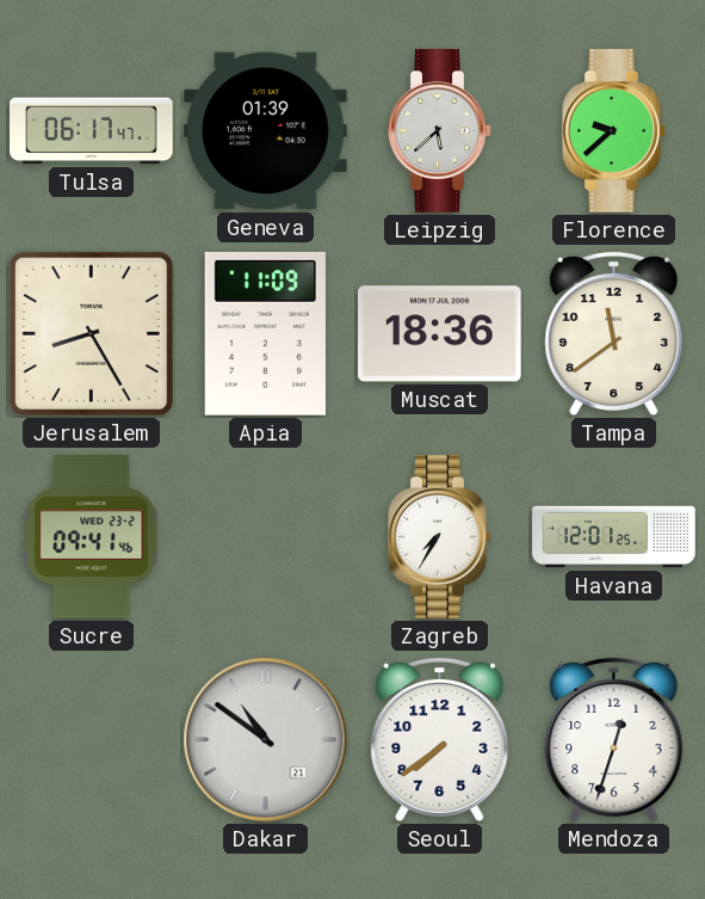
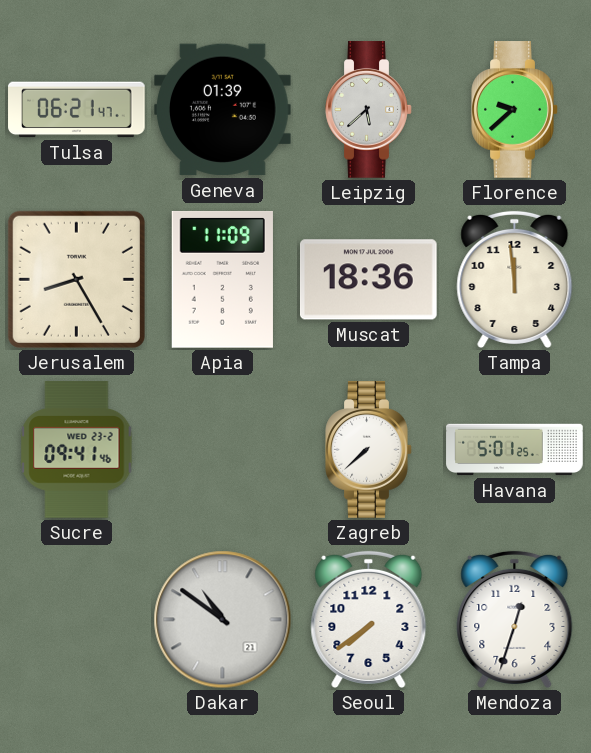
Tulsa: 06:17 -> 06:21
Tampa: 11:39 -> 11:59
Zagreb: 7:35 -> 7:38
Havana: 12:01 -> 5:01
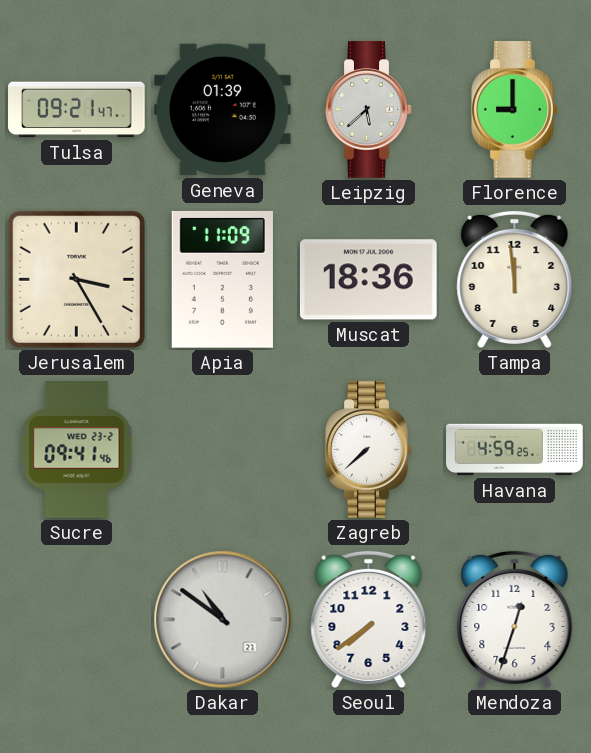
Tulsa: 06:21 -> 09:21
Florence: 9:38 -> 9:00
Jerusalem: 8:25 -> 3:25
Havana: 5:01 -> 4:59
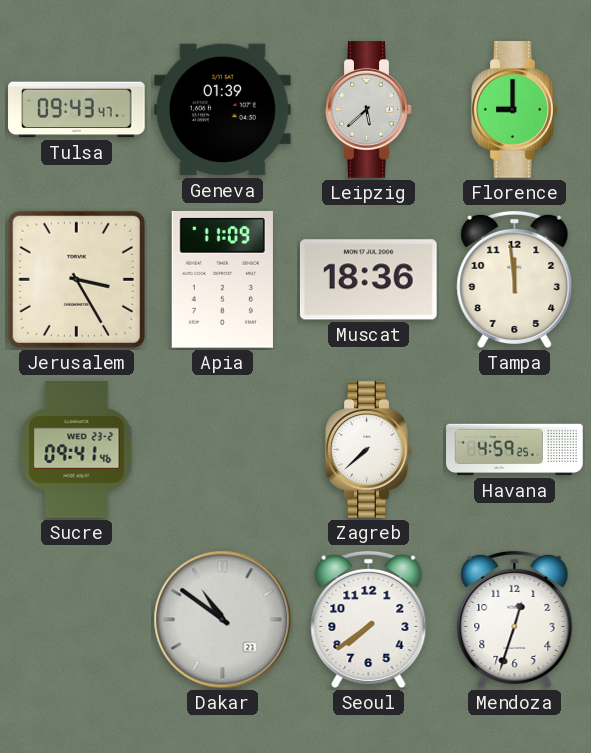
Tulsa: 09:21 -> 09:43
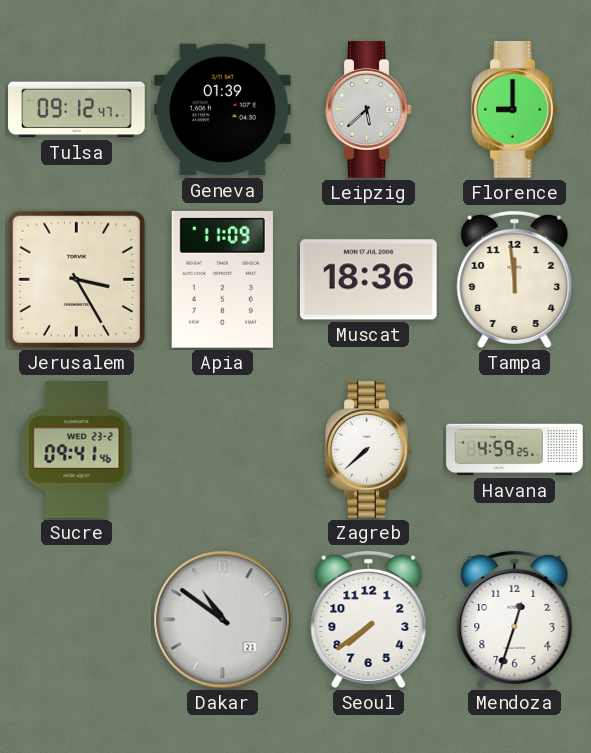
Tulsa: 09:43 -> 09:12
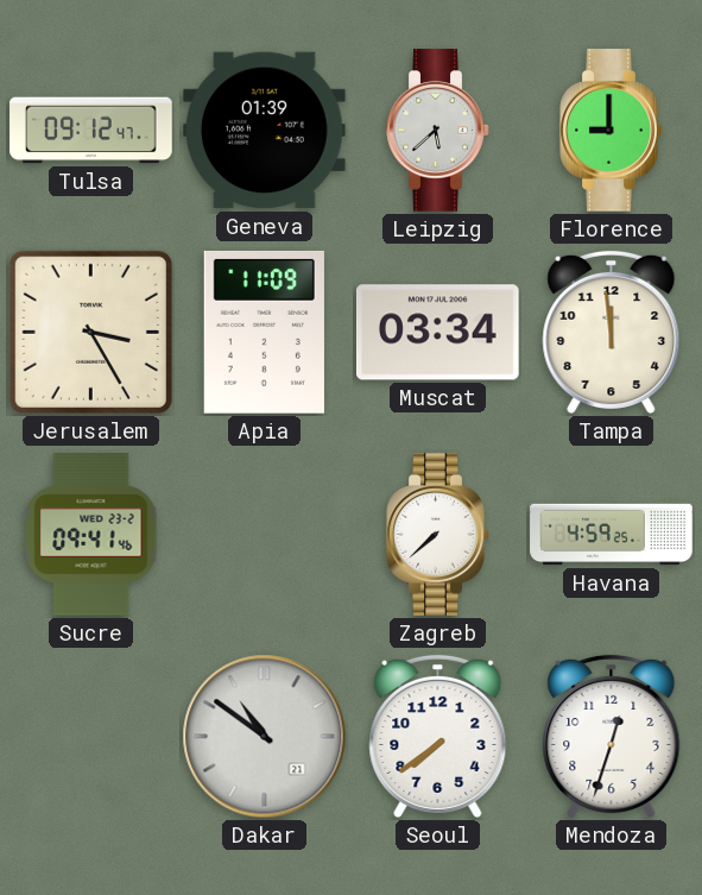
Muscat: 18:36 -> 03:34
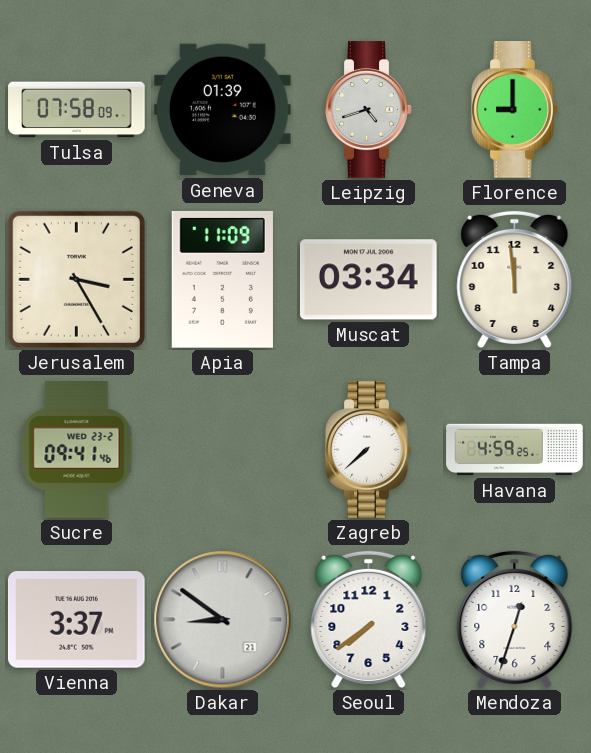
Tulsa: 09:12 -> 07:58
Leipzig: 5:38 -> 4:42
Vienna: none -> 3:37
Dakar: 10:51 -> 8:51
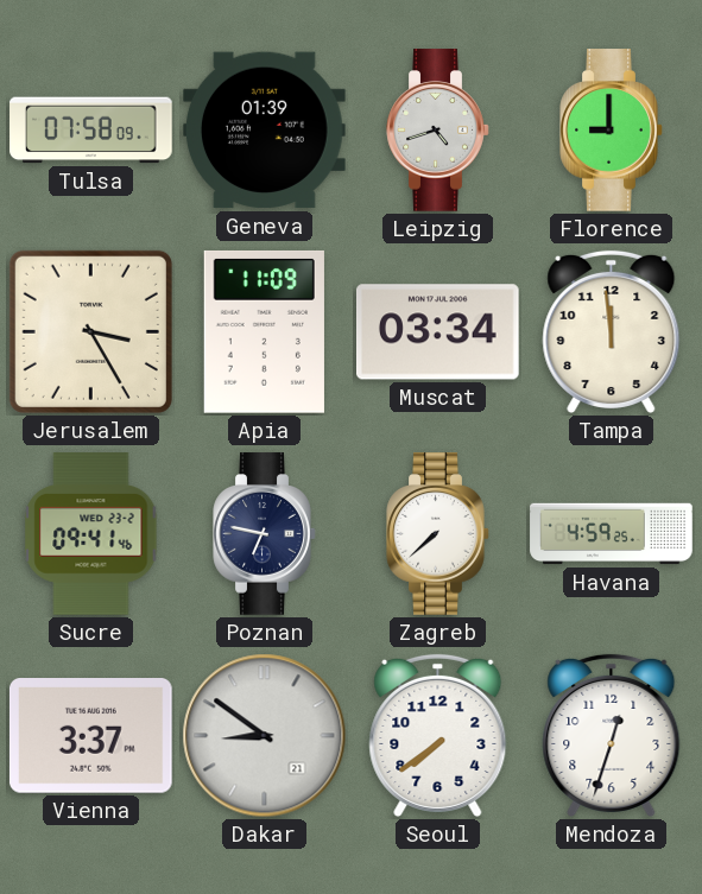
Poznan: none -> 6:47
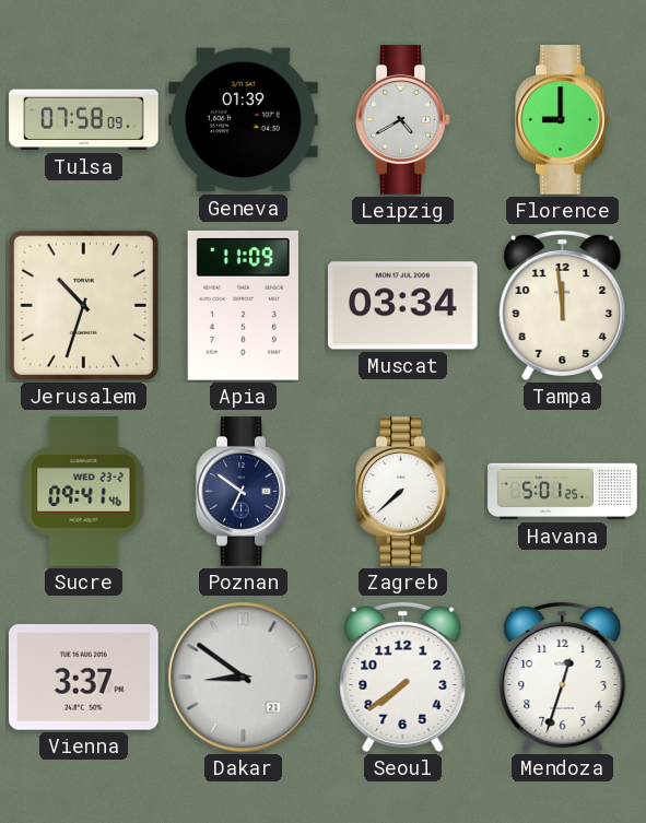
Leipzig: 4:42 -> 4:40
Jerusalem: 3:25 -> 10:33
Poznan: 6:47 -> 6:51
Havana: 4:59 -> 5:01
